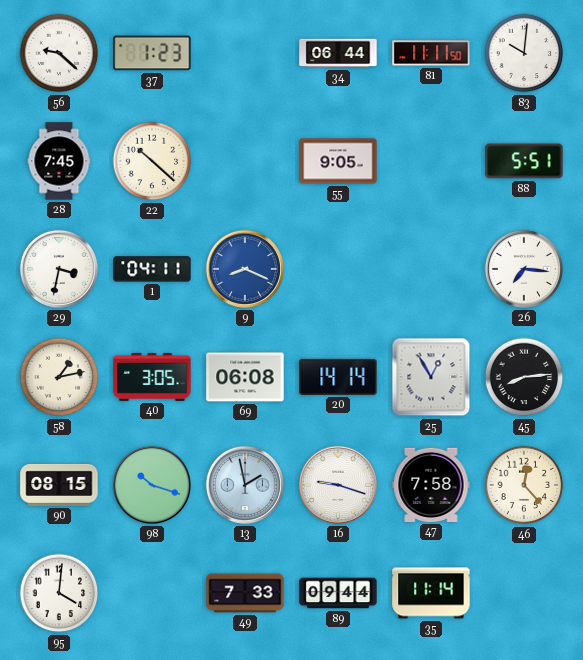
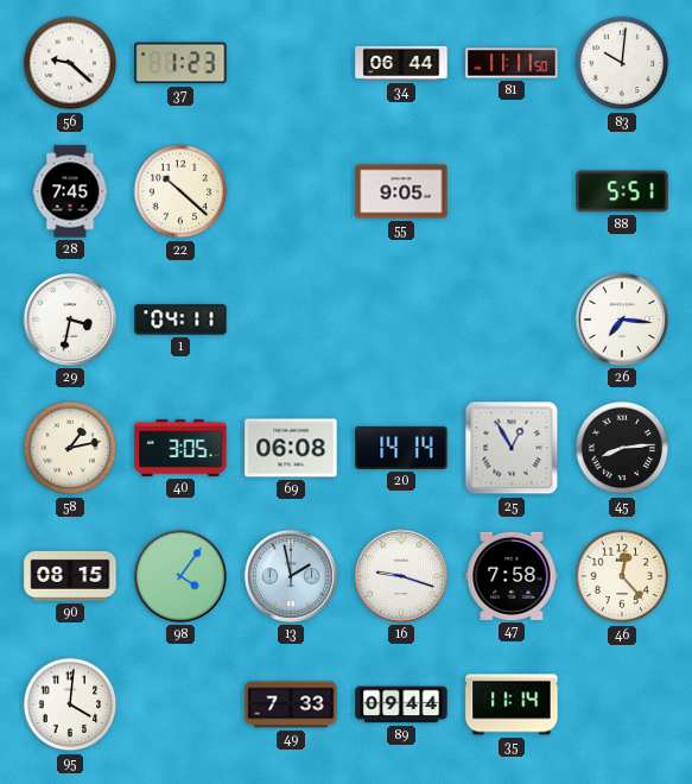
9: 8:19 -> none
98: 10:18 -> 4:06
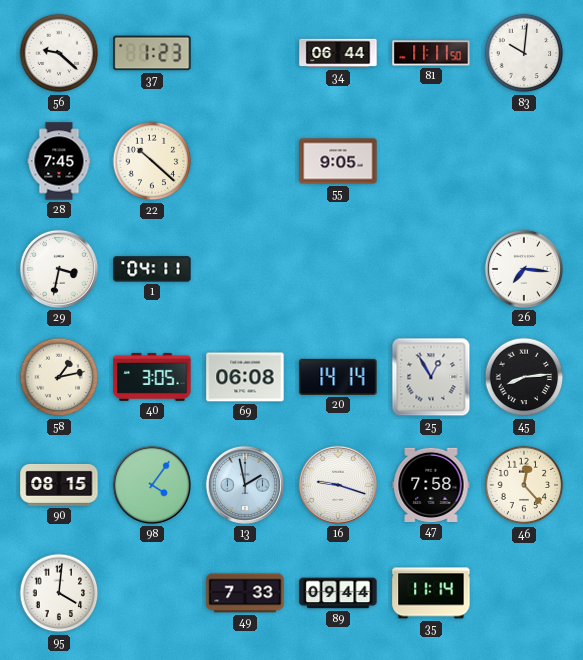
88: 5:51 -> none
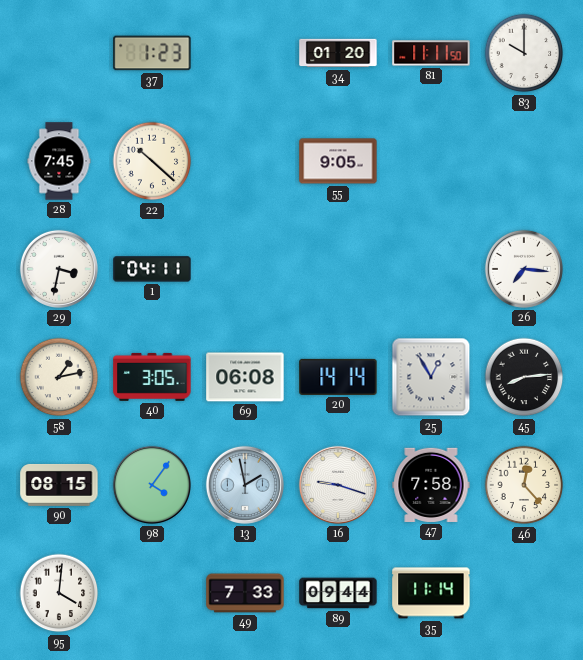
56: 9:22 -> none
34: 06:44 -> 01:20
83: 10:01 -> 10:00
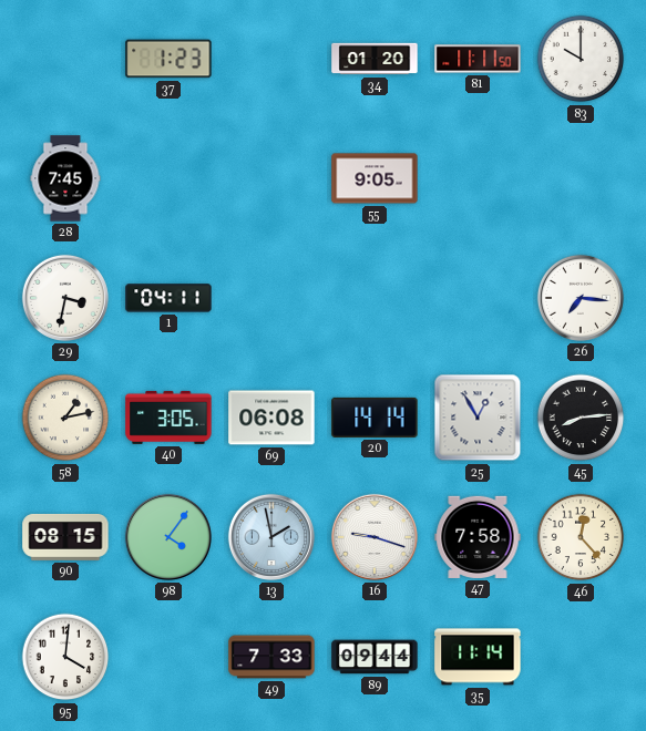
22: 10:22 -> none
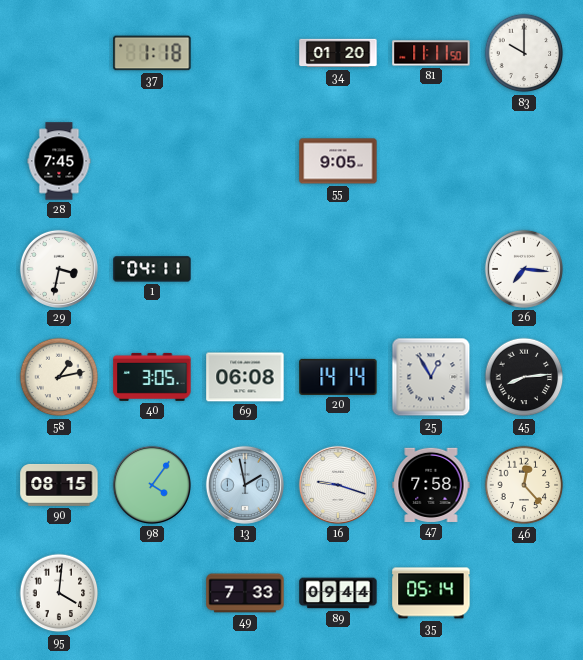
37: 1:23 -> 1:18
35: 11:14 -> 05:14
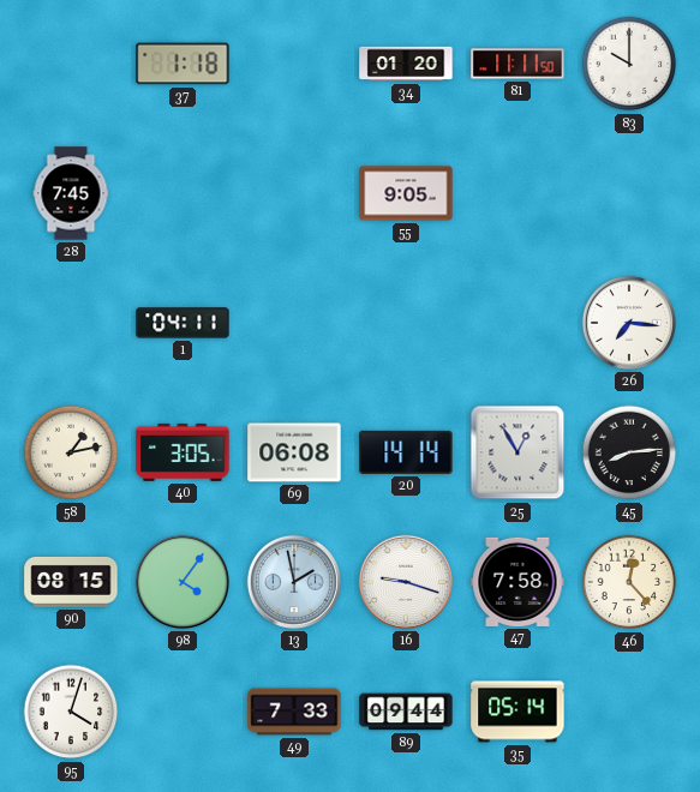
29: 3:32 -> none
95: 4:01 -> 4:03
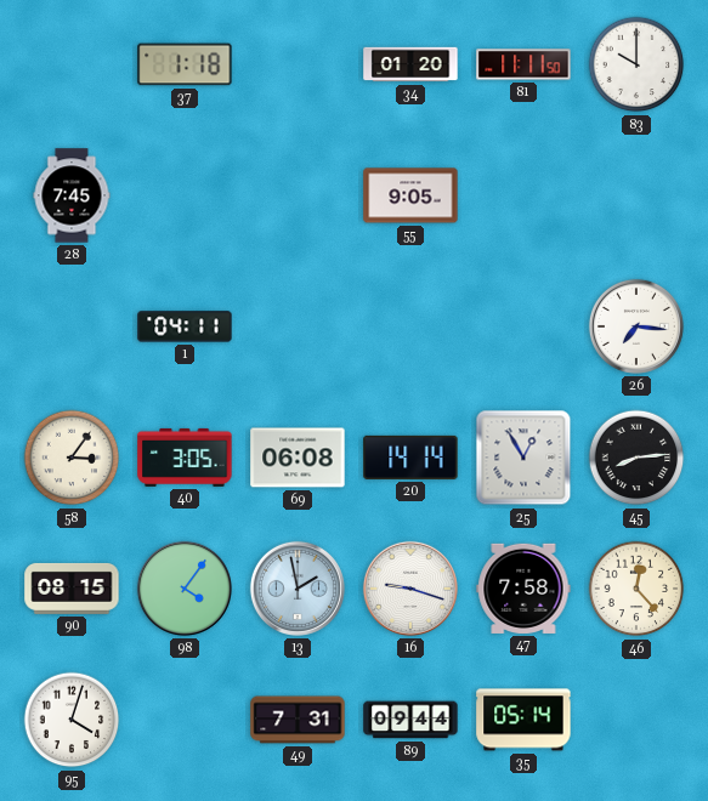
58: 1:13 -> 3:06
49: 7:33 -> 7:31
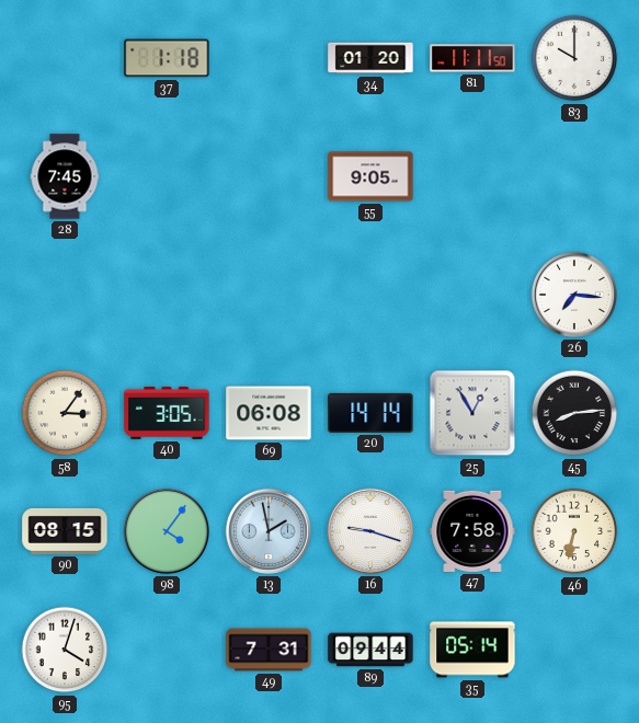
1: 04:11 -> none
46: 12:23 -> 6:32
